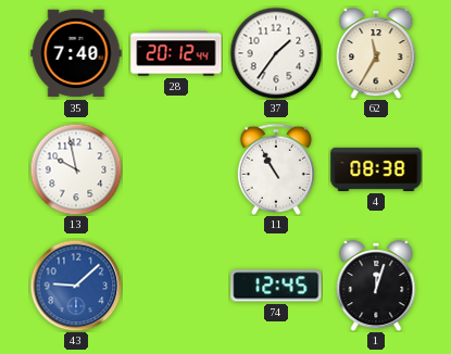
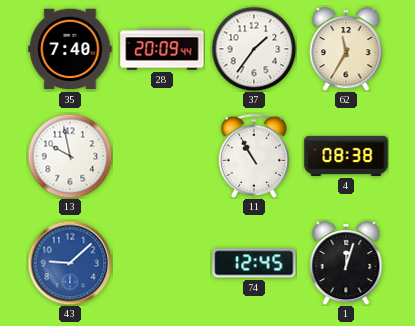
28: 20:12 -> 20:09
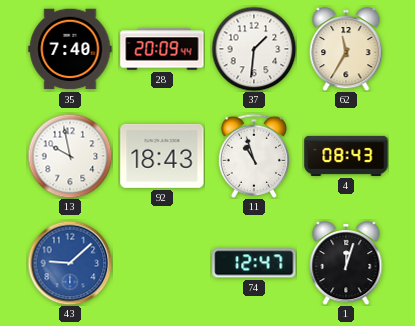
37: 1:36 -> 1:31
92: none -> 18:43
11: 10:55 -> 10:57
4: 08:38 -> 08:43
74: 12:45 -> 12:47
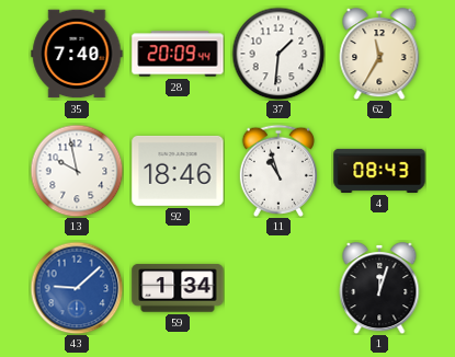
92: 18:43 -> 18:46
59: none -> 1:34
74: 12:47 -> none
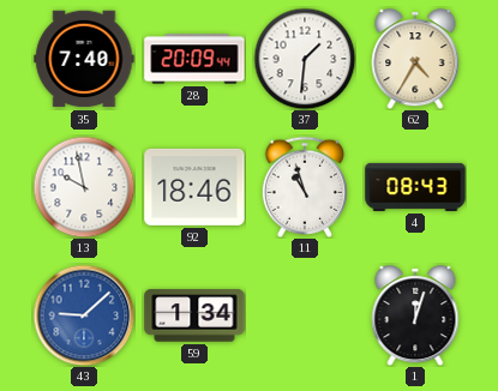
62: 11:35 -> 4:35
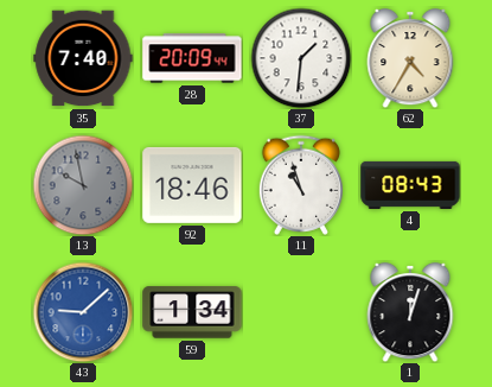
13 dial: white -> grey
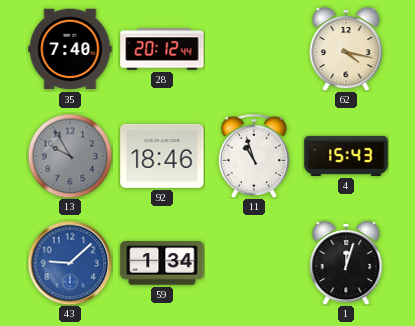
28: 20:09 -> 20:12
37: 1:31 -> none
62: 4:35 -> 4:17
13: 9:58 -> 9:55
4: 08:43 -> 15:43
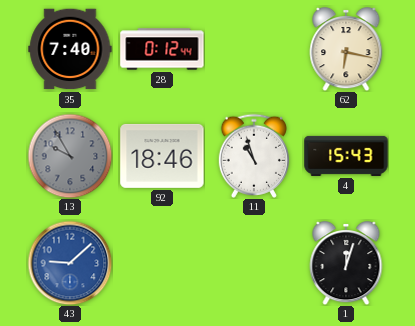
28: 20:12 -> 0:12
62: 4:17 -> 6:17
59: 1:34 -> none
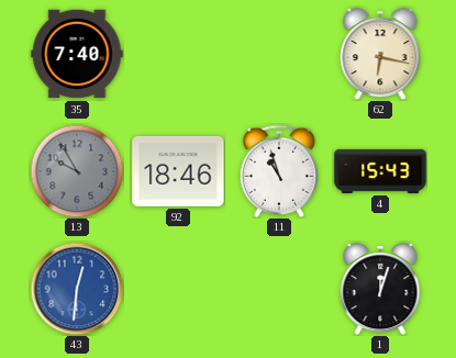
28: 0:12 -> none
43: 9:08 -> 12:31
